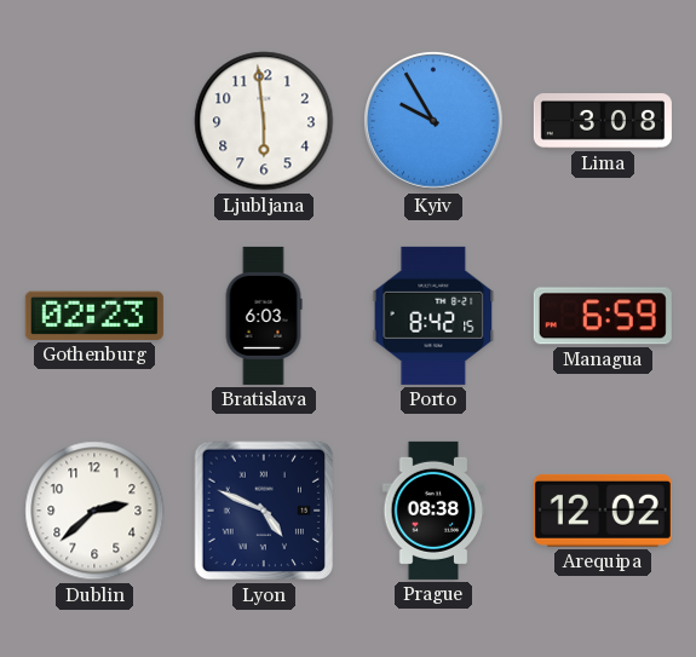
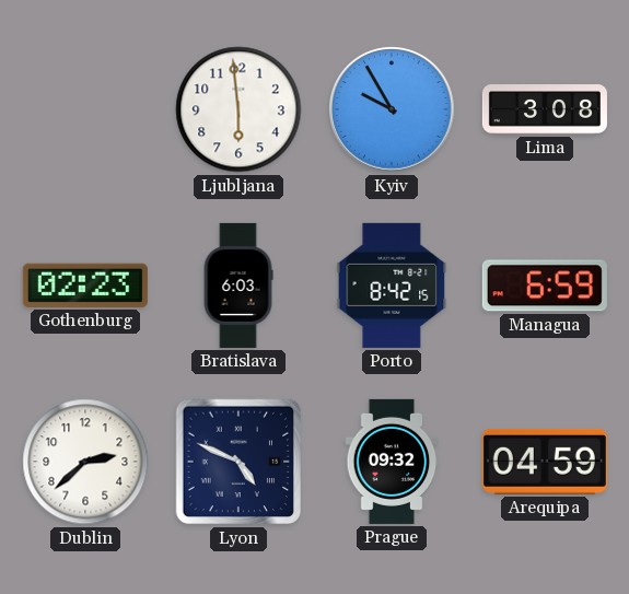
Prague: 08:38 -> 09:32
Arequipa: 12:02 -> 04:59
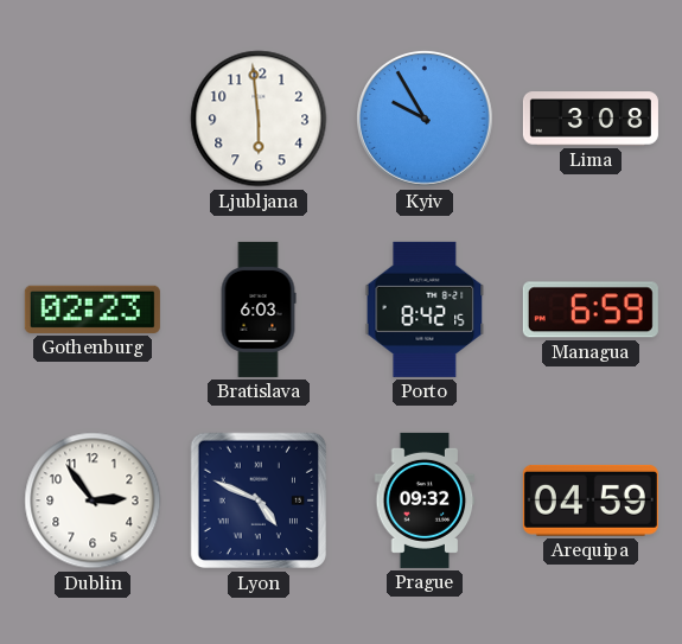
Dublin: 2:38 -> 2:54
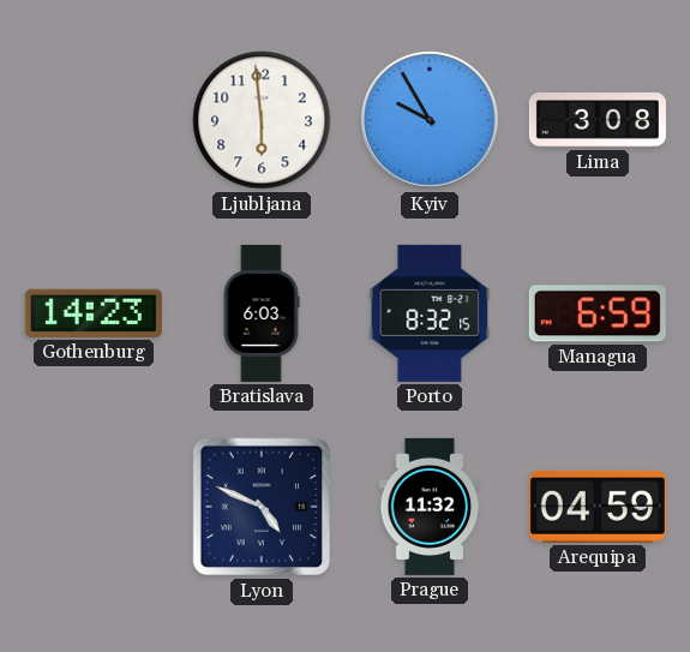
Gothenburg: 02:23 -> 14:23
Porto: 8:42 -> 8:32
Dublin: 2:54 -> none
Prague: 09:32 -> 11:32
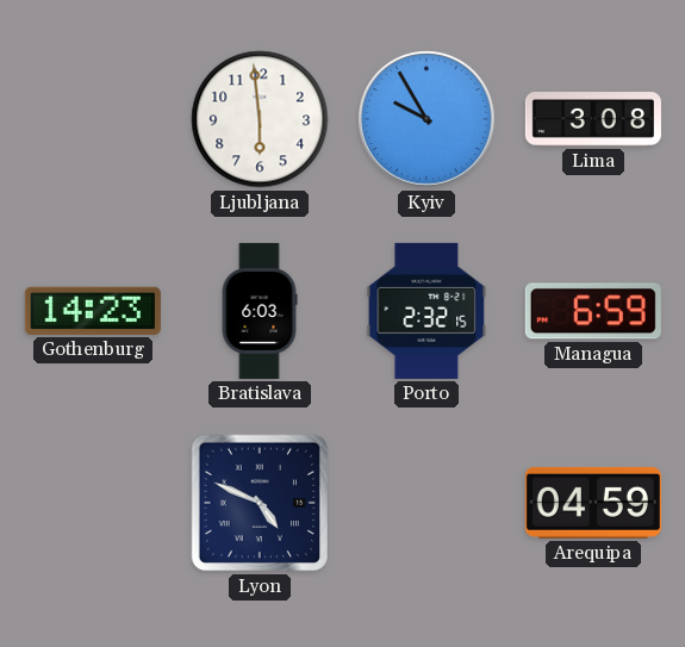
Porto: 8:32 -> 2:32
Prague: 11:32 -> none
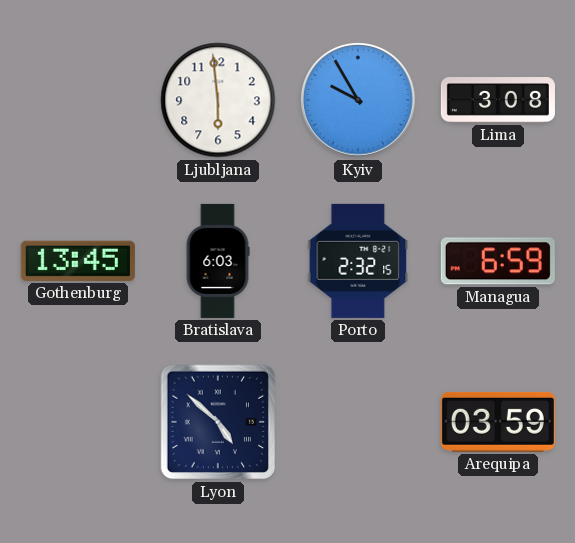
Gothenburg: 14:23 -> 13:45
Lyon: 4:49 -> 4:52
Arequipa: 04:59 -> 03:59
